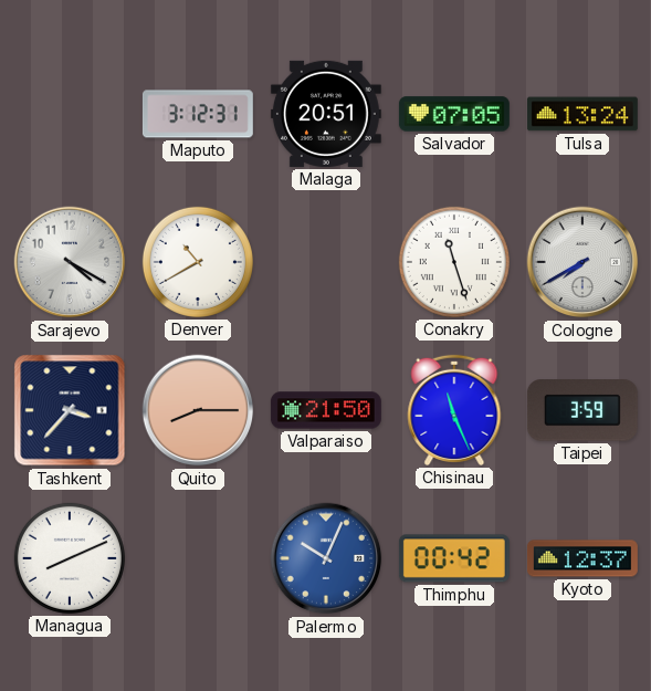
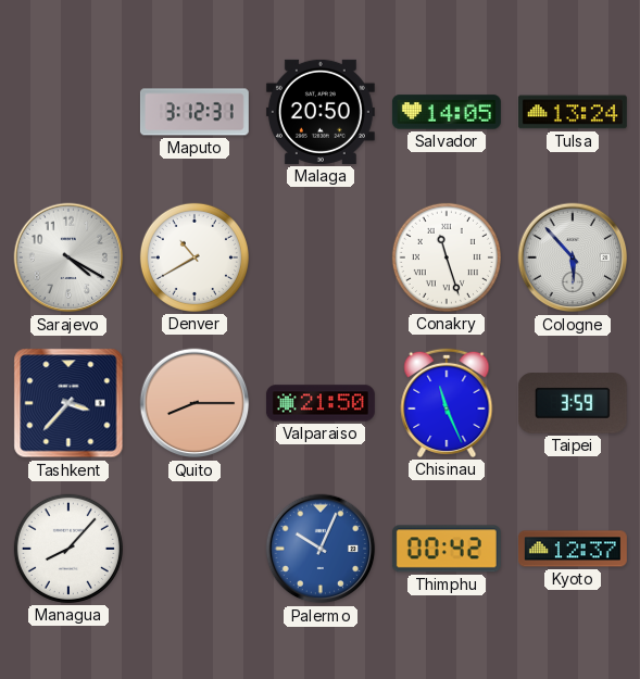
Malaga: 20:51 -> 20:50
Salvador: 07:05 -> 14:05
Cologne: 7:40 -> 5:53
Managua: 8:11 -> 8:07
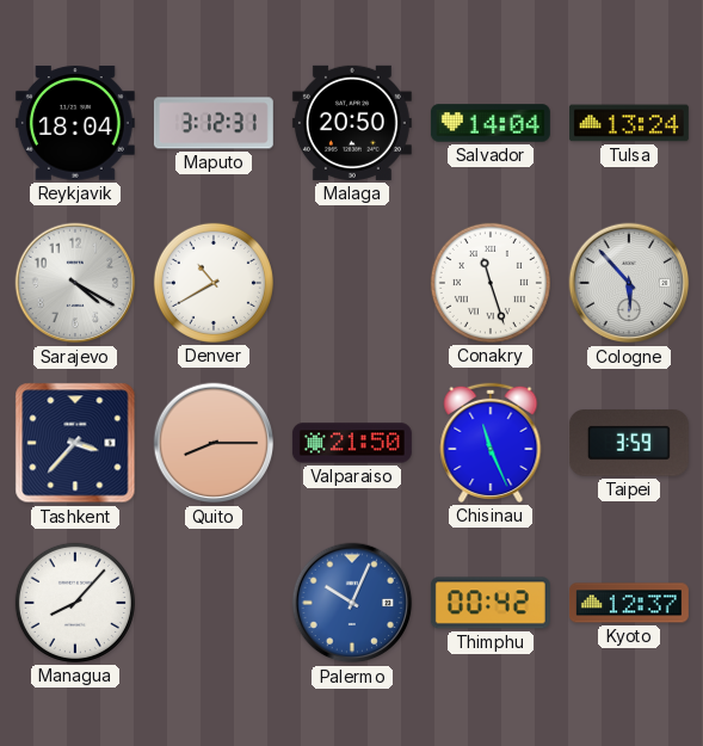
Reykjavik: none -> 18:04
Salvador: 14:05 -> 14:04
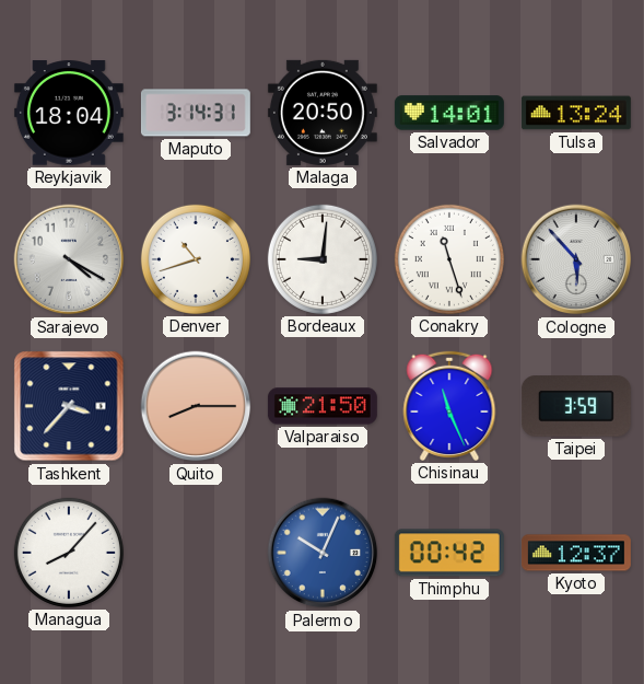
Maputo: 3:12 -> 3:14
Salvador: 14:04 -> 14:01
Denver: 10:40 -> 10:42
Bordeaux: none -> 9:01
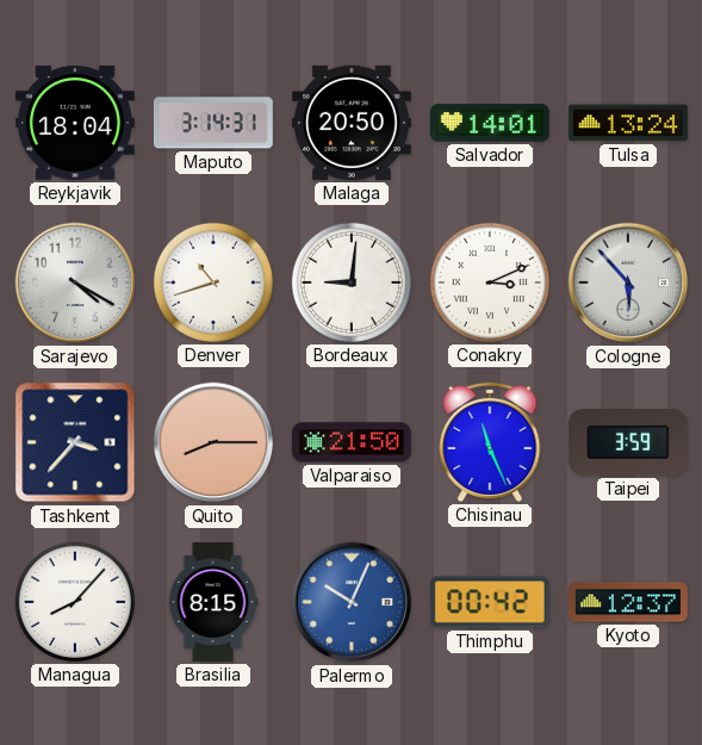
Conakry: 11:27 -> 3:11
Brasilia: none -> 8:15
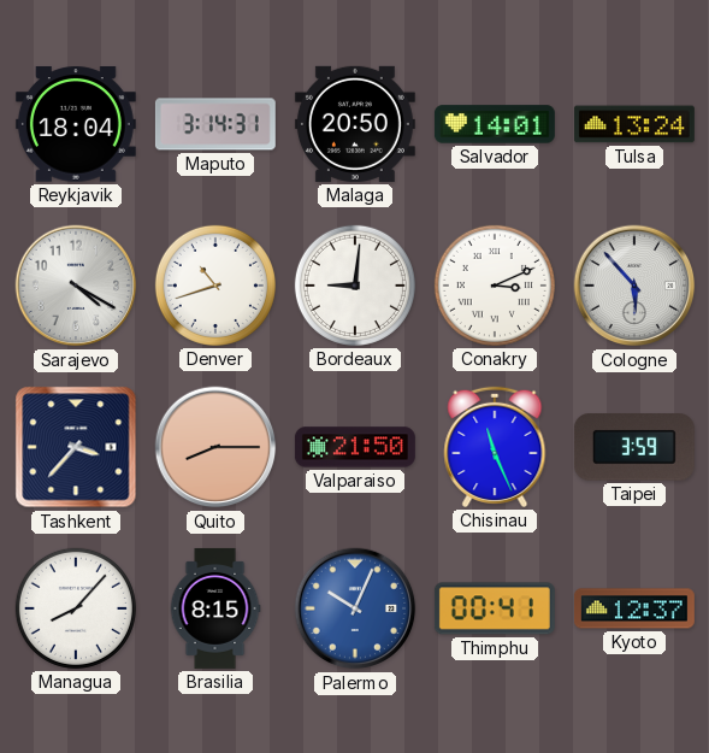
Thimphu: 00:42 -> 00:41
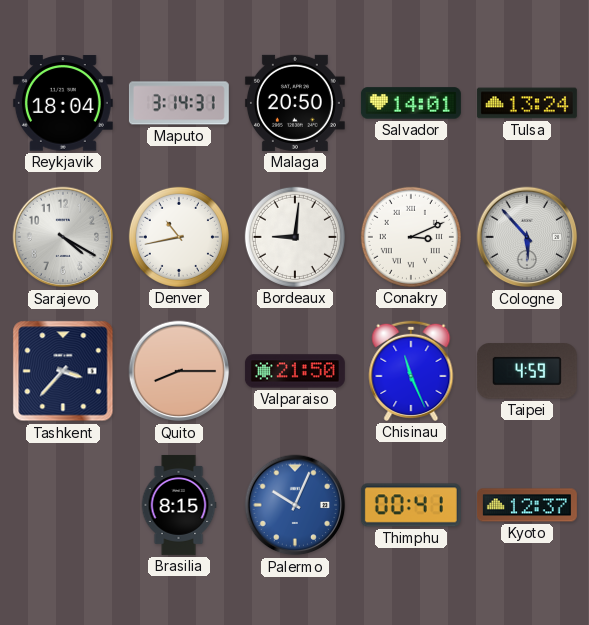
Denver: 10:42 -> 10:43
Taipei: 3:59 -> 4:59
Managua: 8:07 -> none
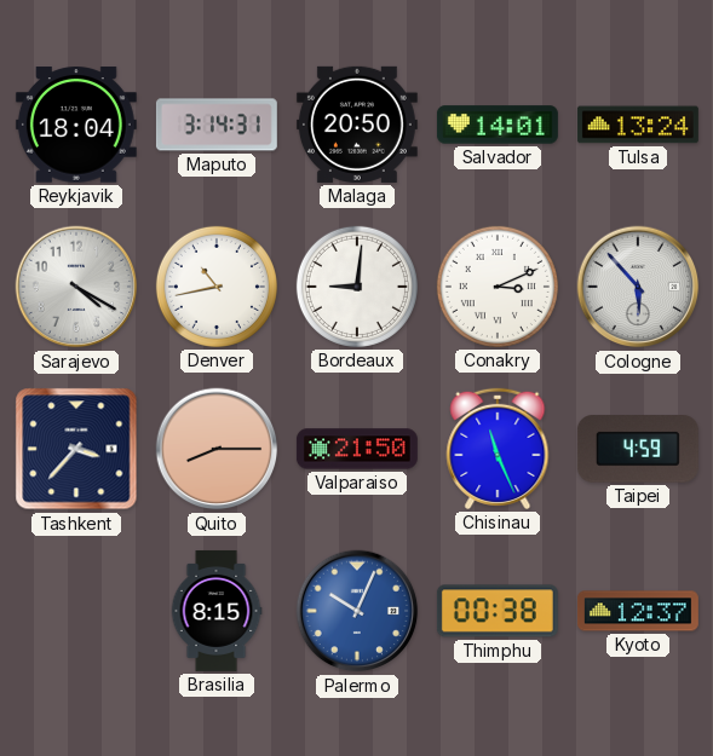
Thimphu: 00:41 -> 00:38
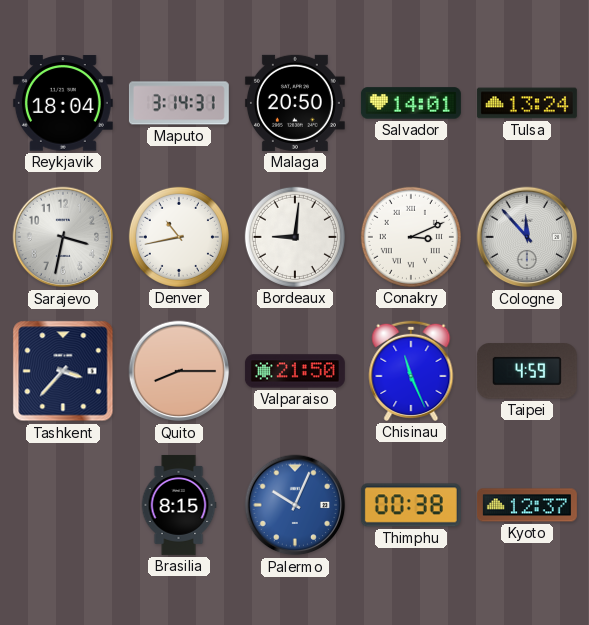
Sarajevo: 4:20 -> 3:32
Cologne: 5:53 -> 11:53
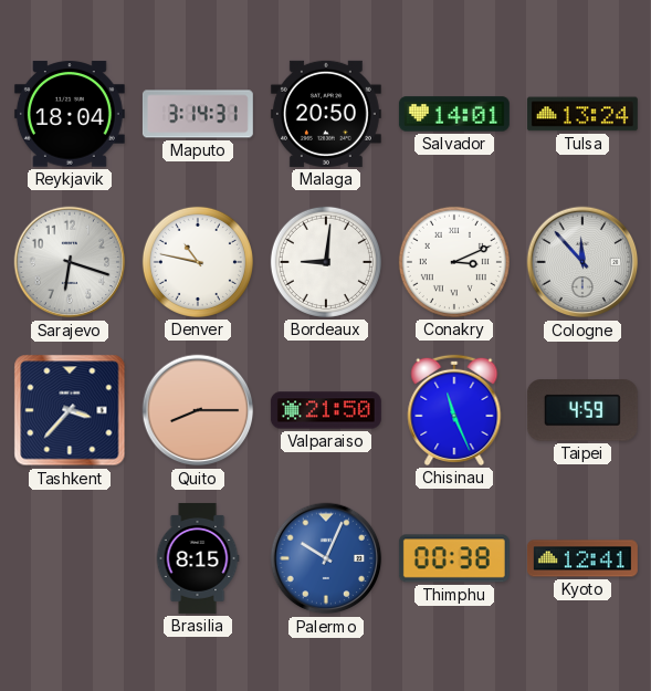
Sarajevo: 3:32 -> 6:18
Denver: 10:43 -> 10:47
Kyoto: 12:37 -> 12:41
